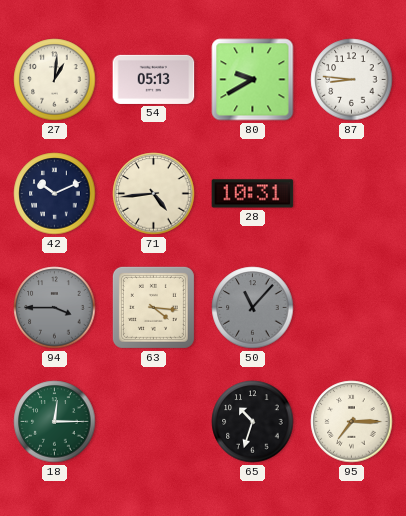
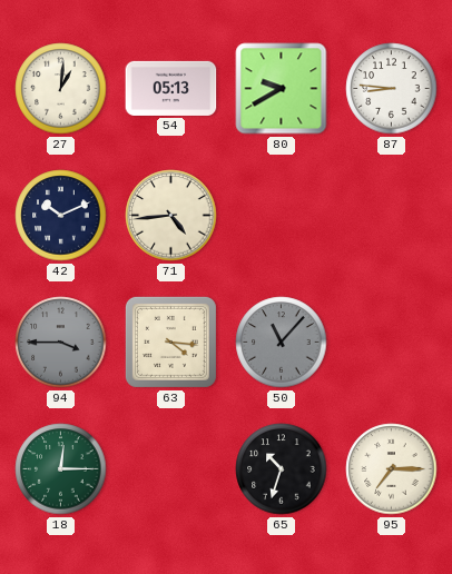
28: 10:31 -> none
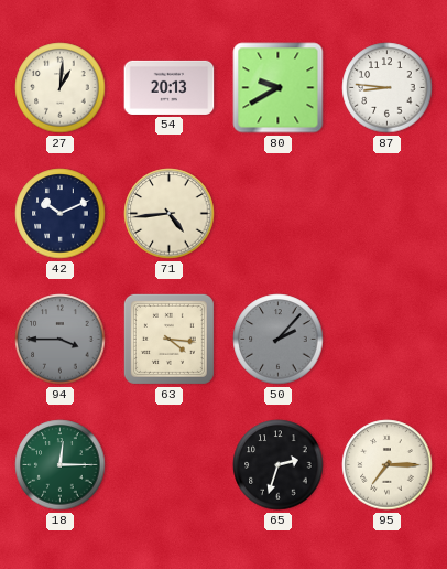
54: 05:13 -> 20:13
50: 11:07 -> 2:07
65: 10:33 -> 2:33
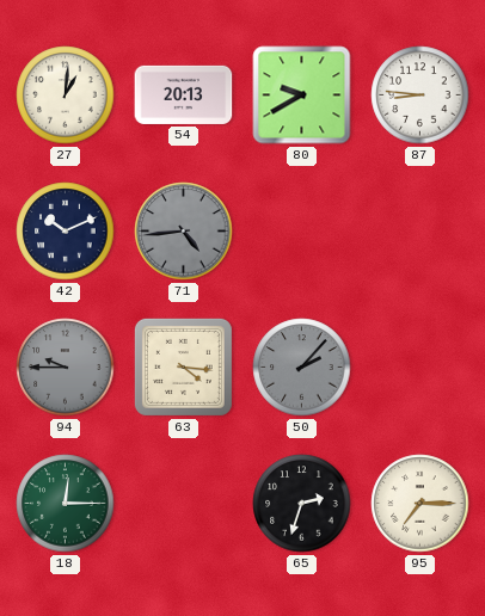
71 dial: cream -> grey
94: 3:45 -> 9:45
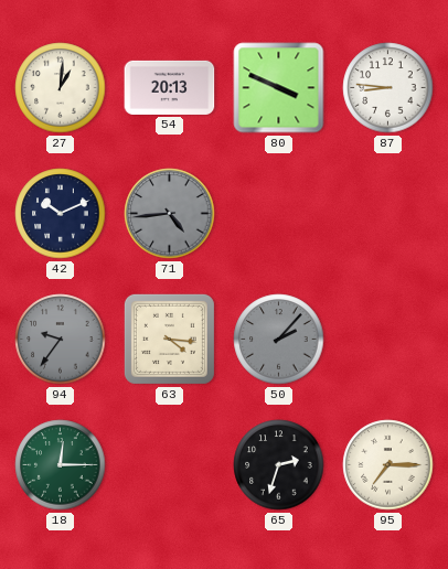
80: 9:40 -> 3:49
94: 9:45 -> 9:36
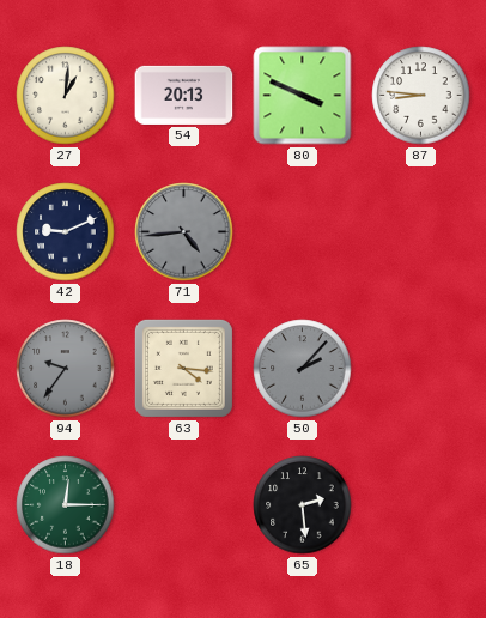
42: 10:11 -> 9:11
65: 2:33 -> 2:29
95: 7:15 -> none
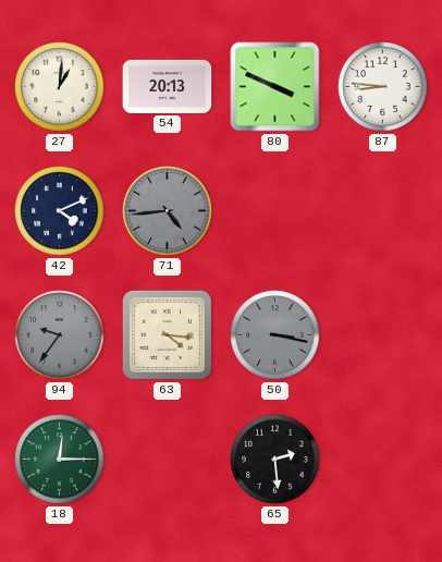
42: 9:11 -> 4:11
50: 2:07 -> 3:17
